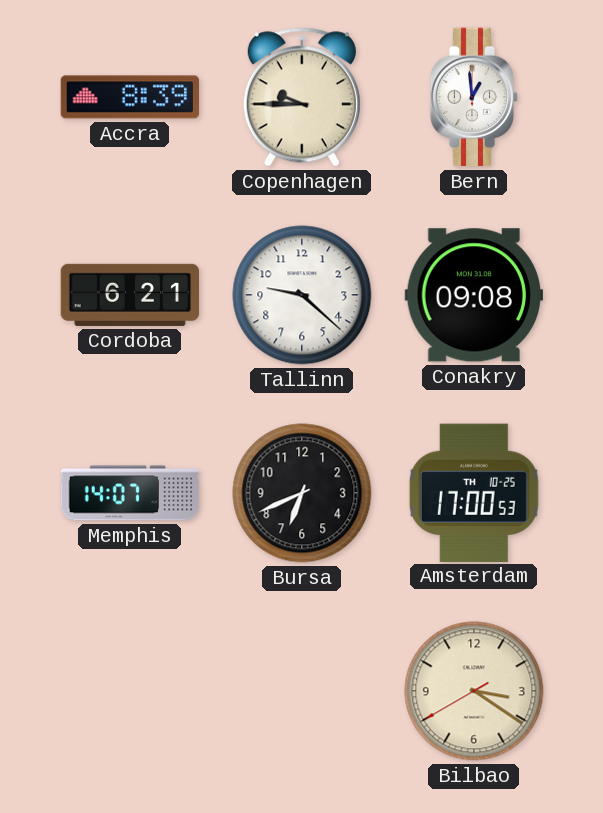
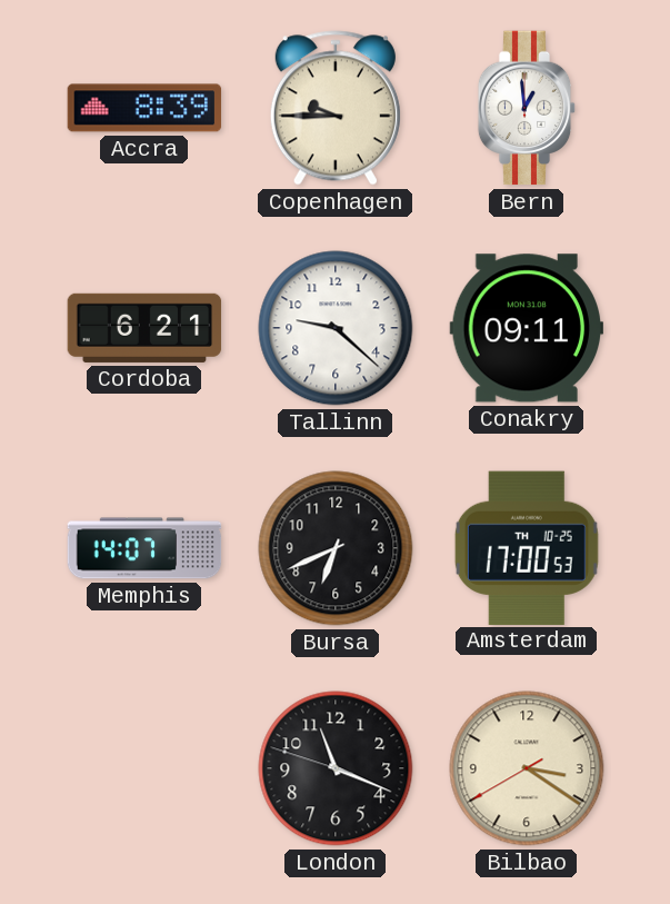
Conakry: 09:08 -> 09:11
London: none -> 11:18
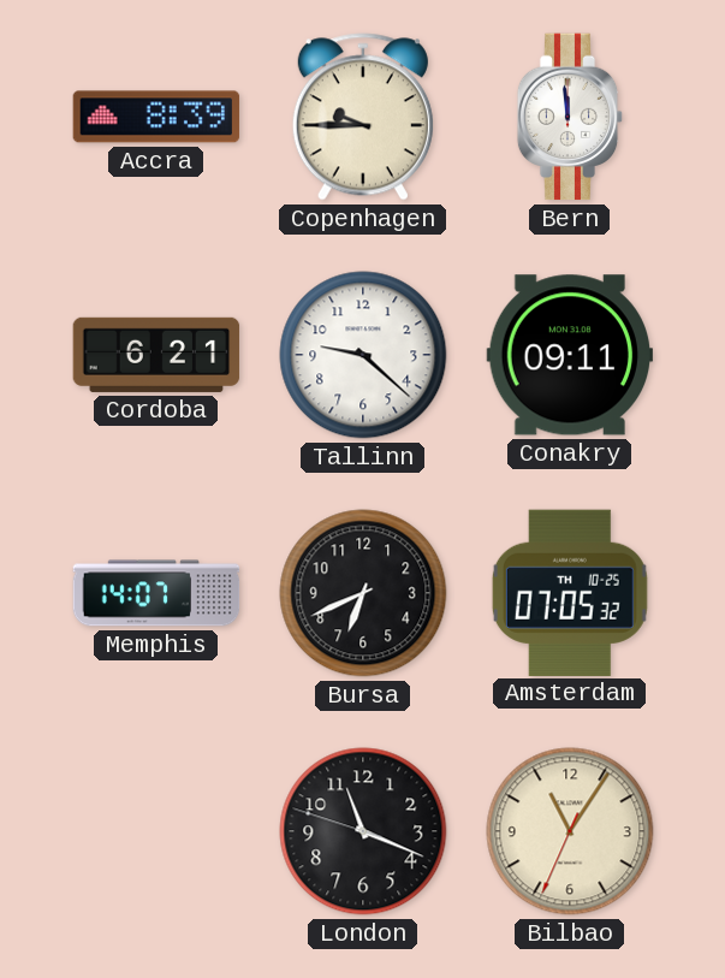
Bern: 12:59 -> 11:59
Amsterdam: 17:00 -> 07:05
Bilbao: 3:20 -> 11:05
